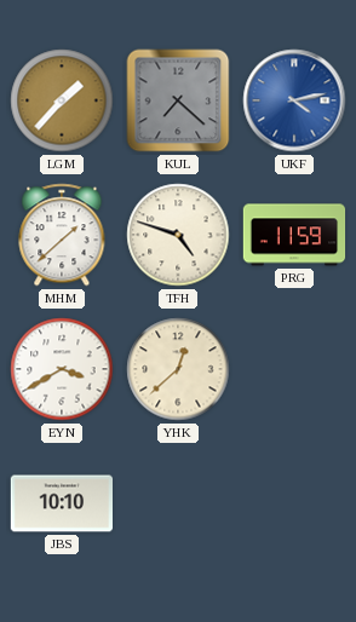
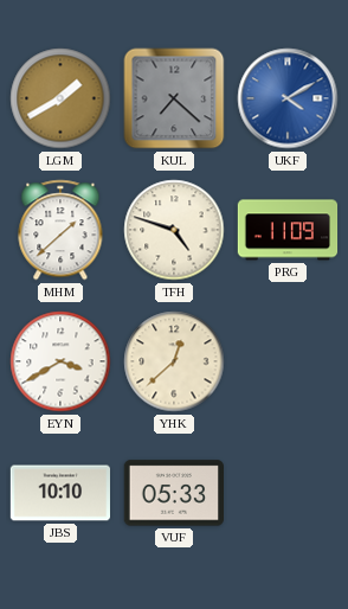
LGM: 1:37 -> 1:40
UKF: 4:13 -> 4:10
PRG: 11:59 -> 11:09
VUF: none -> 05:33
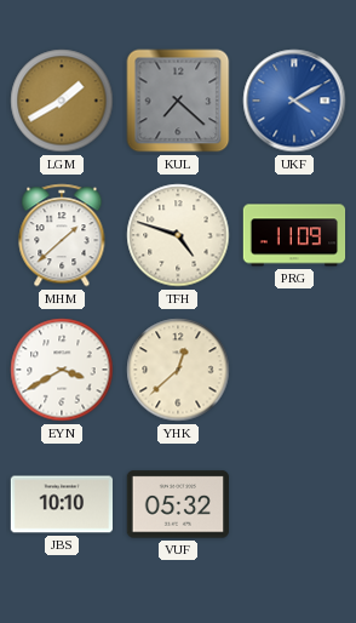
VUF: 05:33 -> 05:32
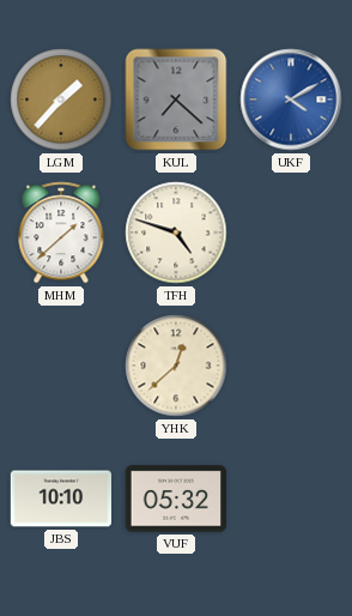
LGM: 1:40 -> 1:37
PRG: 11:09 -> none
EYN: 3:40 -> none
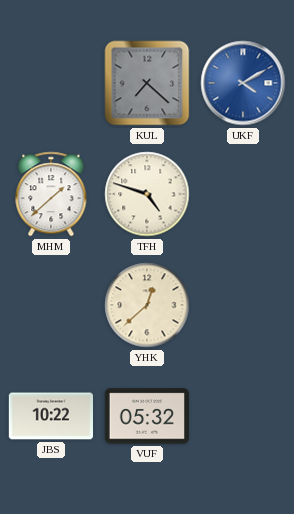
LGM: 1:37 -> none
JBS: 10:10 -> 10:22
